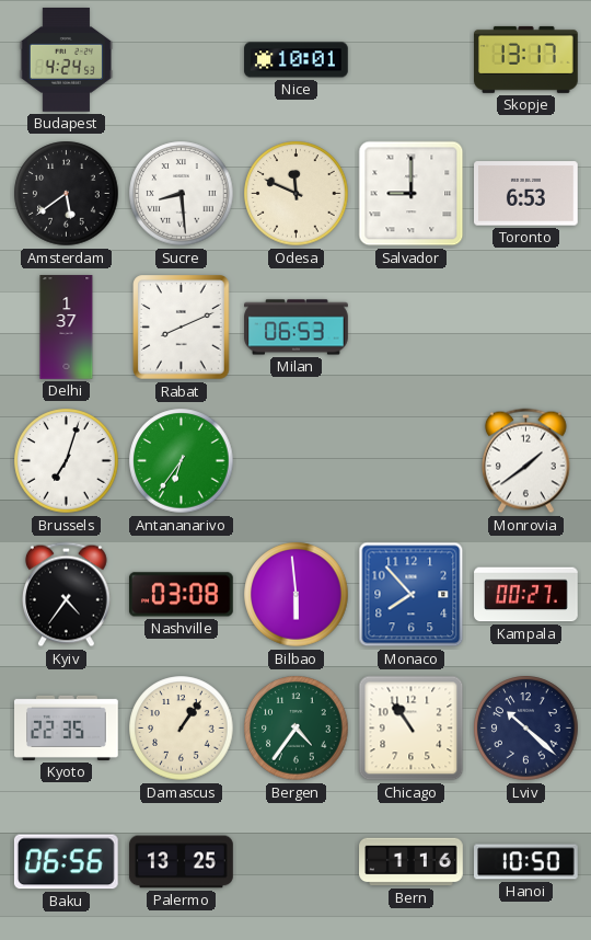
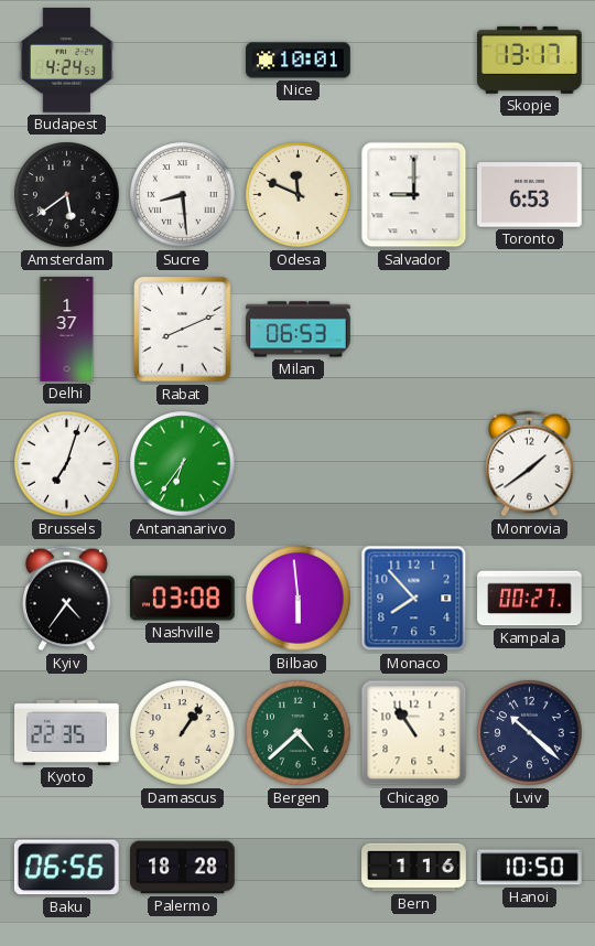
Bergen: 4:36 -> 4:38
Palermo: 13:25 -> 18:28
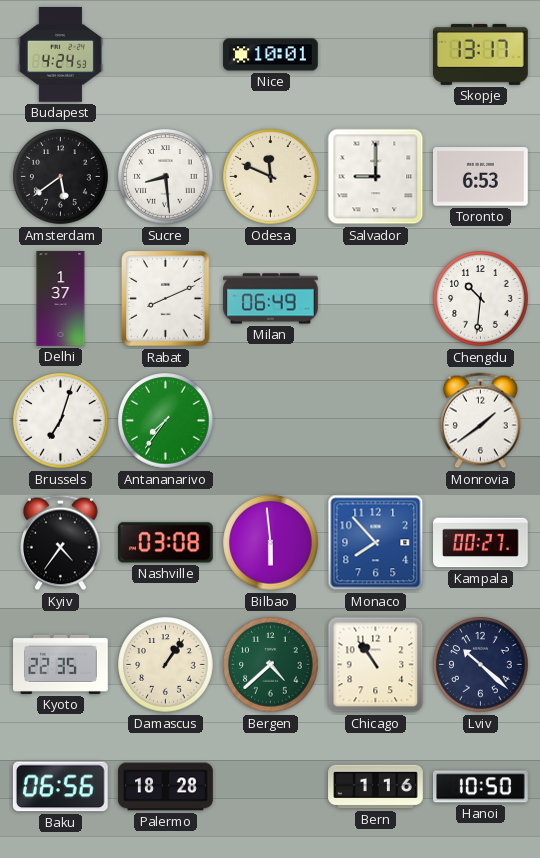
Milan: 06:53 -> 06:49
Chengdu: none -> 10:31
Antananarivo: 6:36 -> 7:36
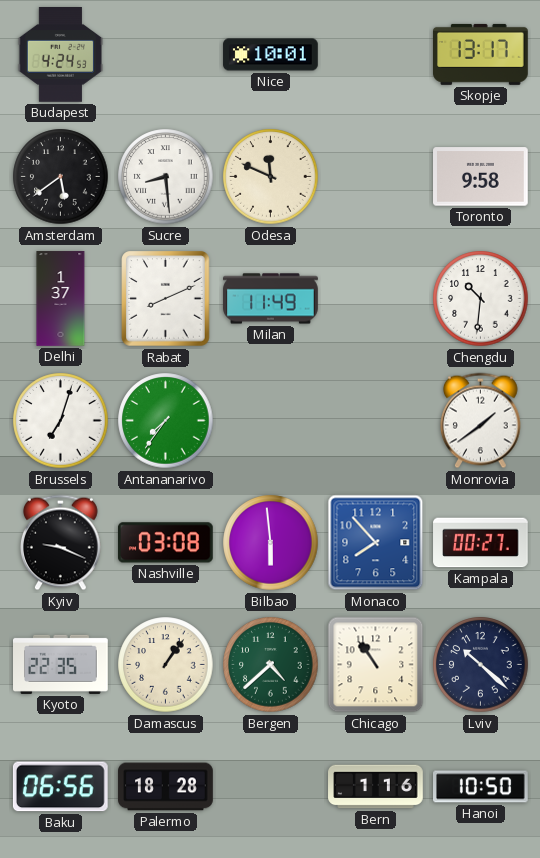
Salvador: 9:00 -> none
Toronto: 6:53 -> 9:58
Milan: 06:49 -> 11:49
Kyiv: 4:36 -> 9:19
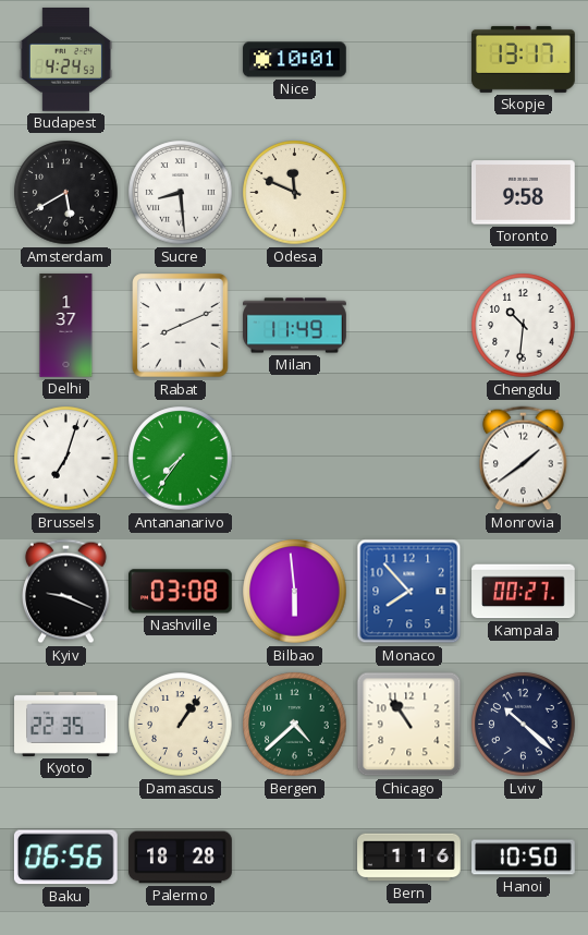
Amsterdam: 5:39 -> 5:40
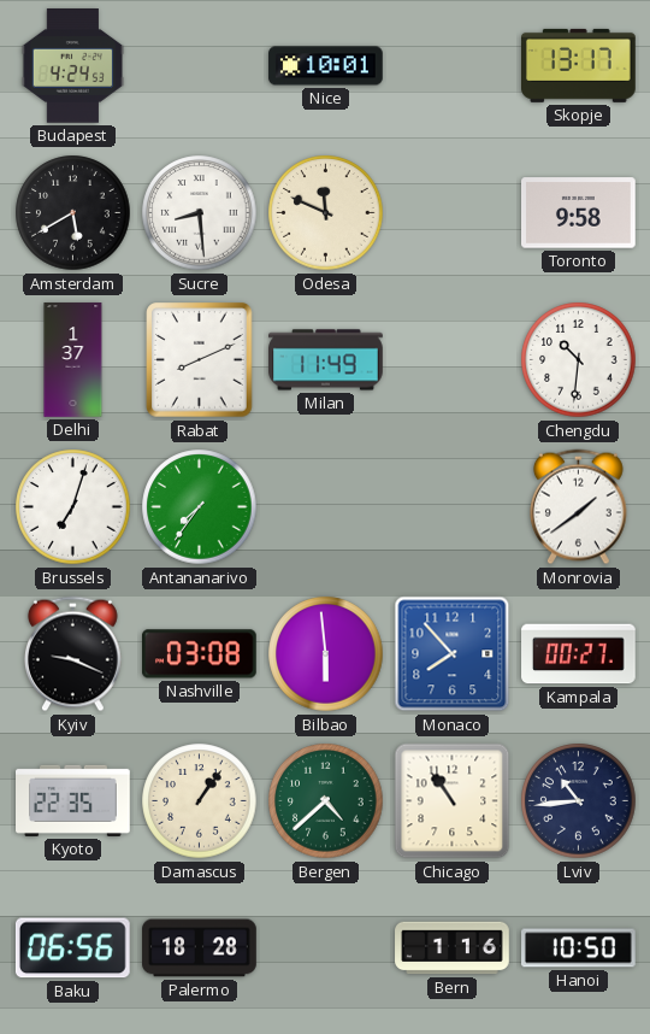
Lviv: 10:22 -> 10:44
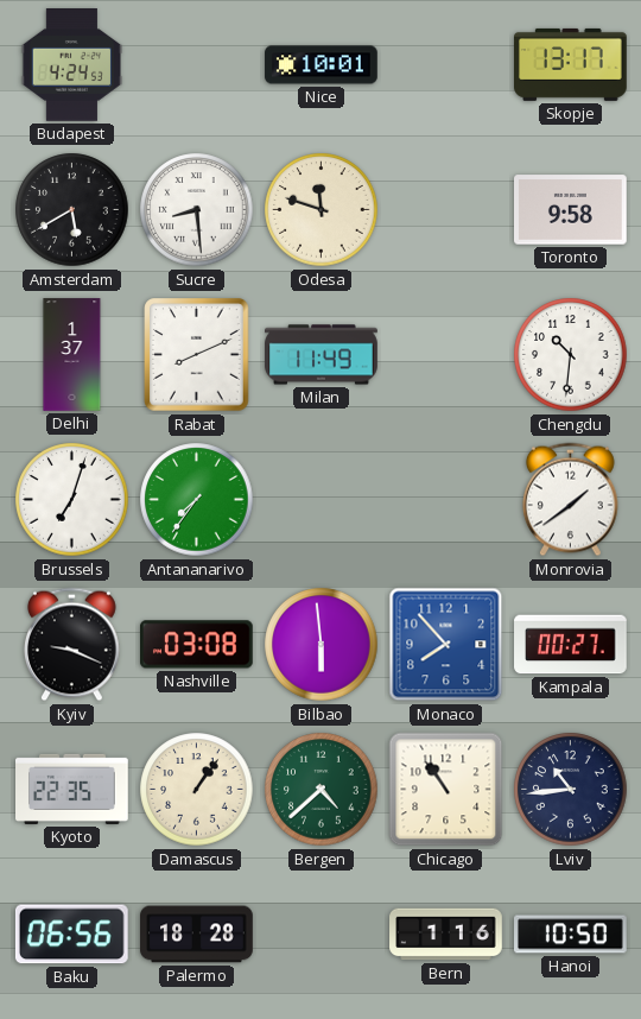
Odesa: 11:49 -> 11:48
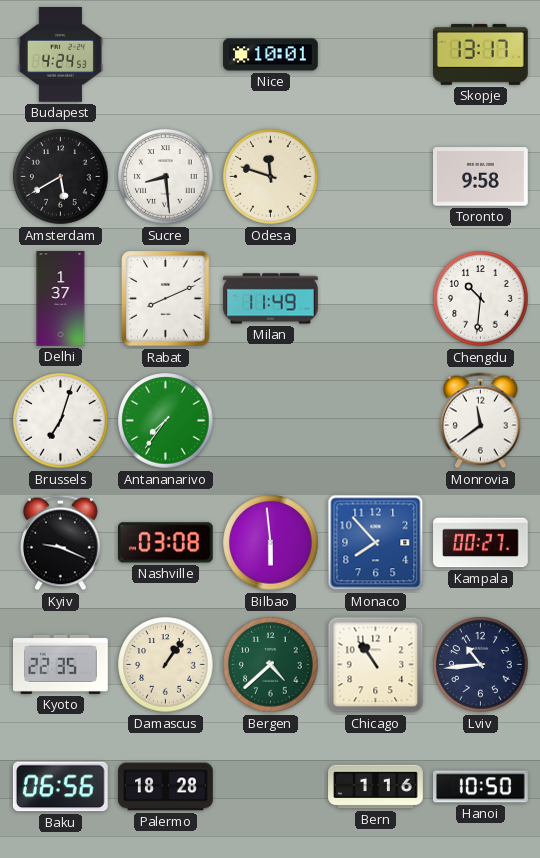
Monrovia: 1:39 -> 11:39
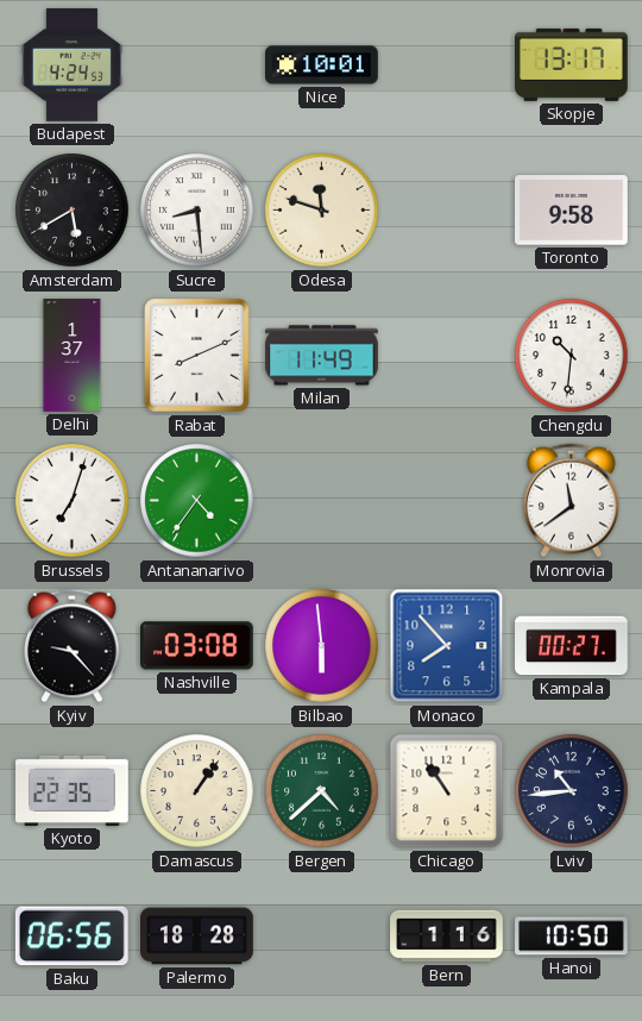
Antananarivo: 7:36 -> 4:36
Kyiv: 9:19 -> 9:23
